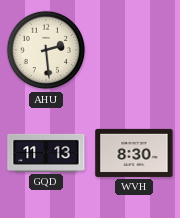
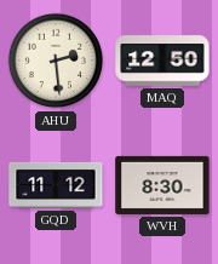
MAQ: none -> 12:50
GQD: 11:13 -> 11:12
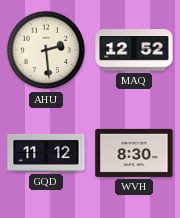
MAQ: 12:50 -> 12:52
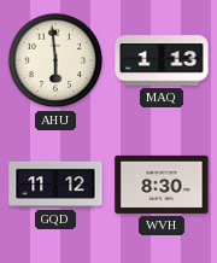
AHU: 2:29 -> 5:59
MAQ: 12:52 -> 1:13
